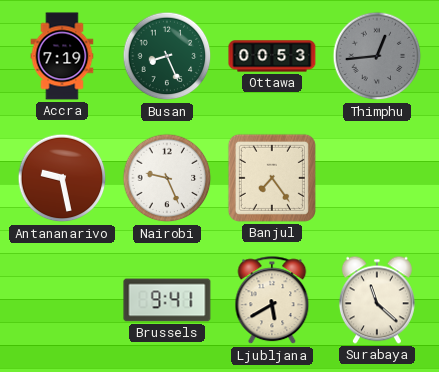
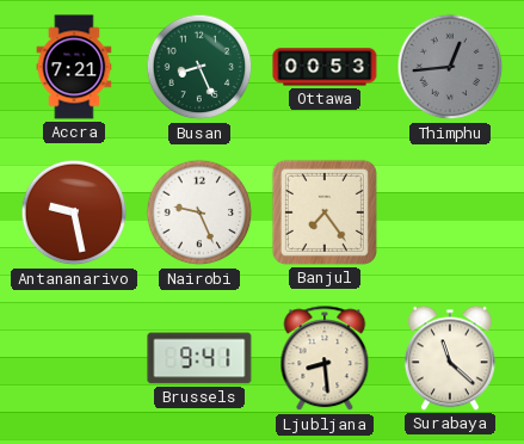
Accra: 7:19 -> 7:21
Ljubljana: 5:40 -> 8:29
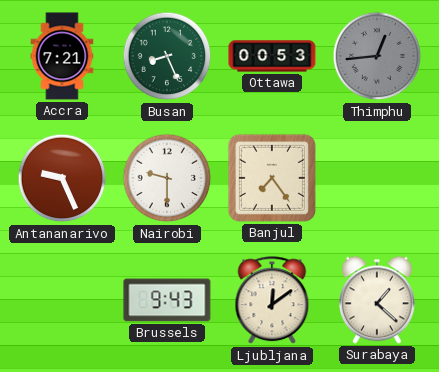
Antananarivo: 9:28 -> 9:26
Nairobi: 9:26 -> 9:30
Brussels: 9:41 -> 9:43
Ljubljana: 8:29 -> 12:09
Surabaya: 11:22 -> 1:22
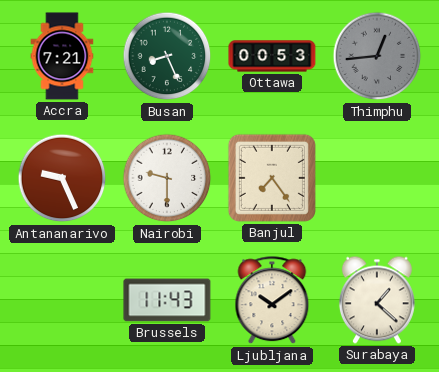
Brussels: 9:43 -> 11:43
Ljubljana: 12:09 -> 10:09
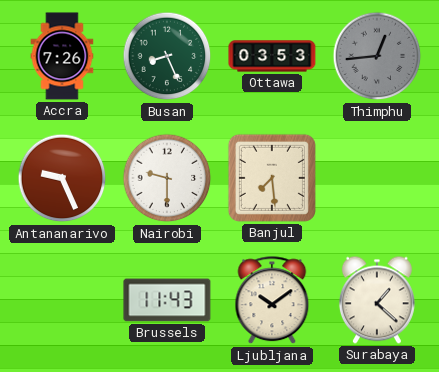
Accra: 7:21 -> 7:26
Ottawa: 00:53 -> 03:53
Banjul: 7:24 -> 7:29
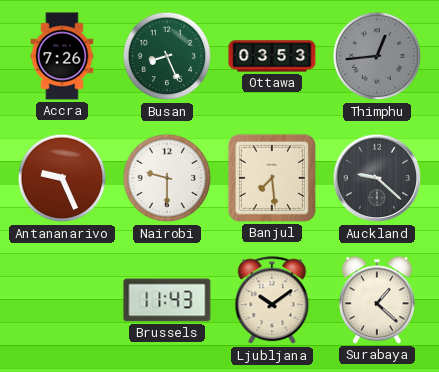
Auckland: none -> 9:22
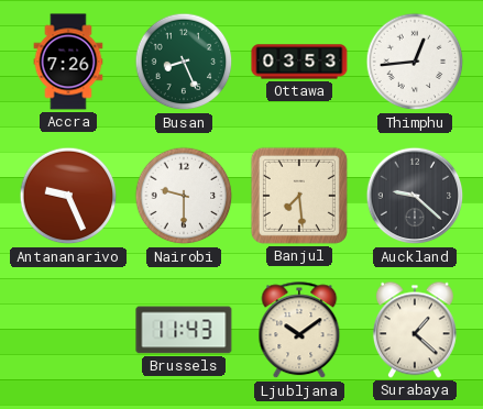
Thimphu dial: grey -> white
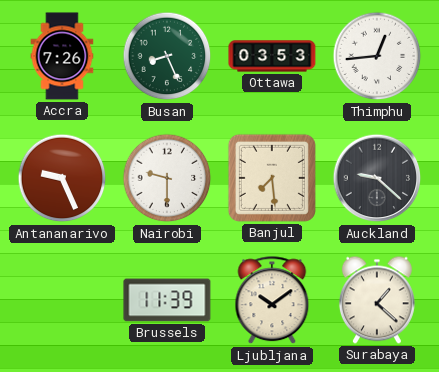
Brussels: 11:43 -> 11:39
